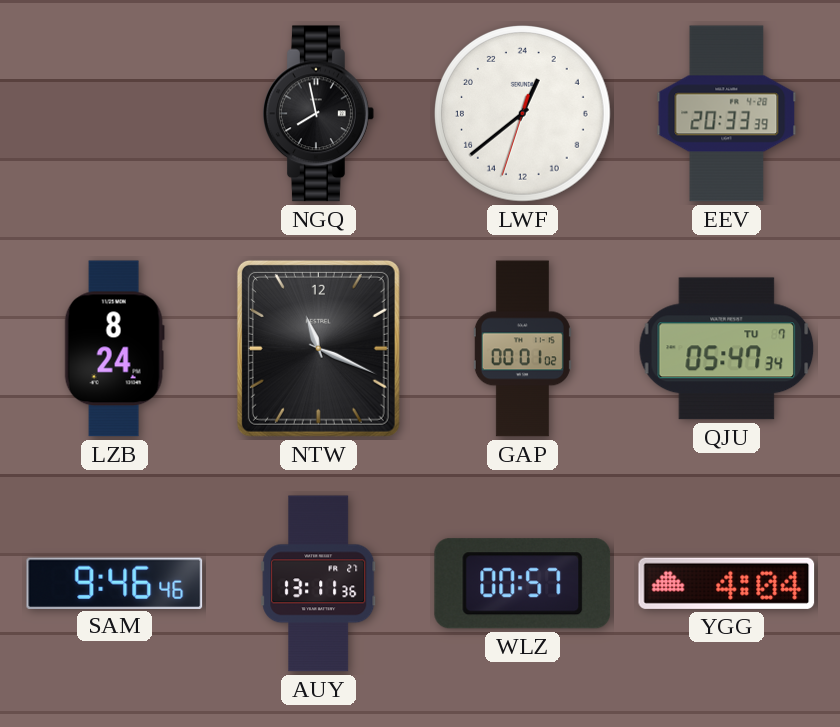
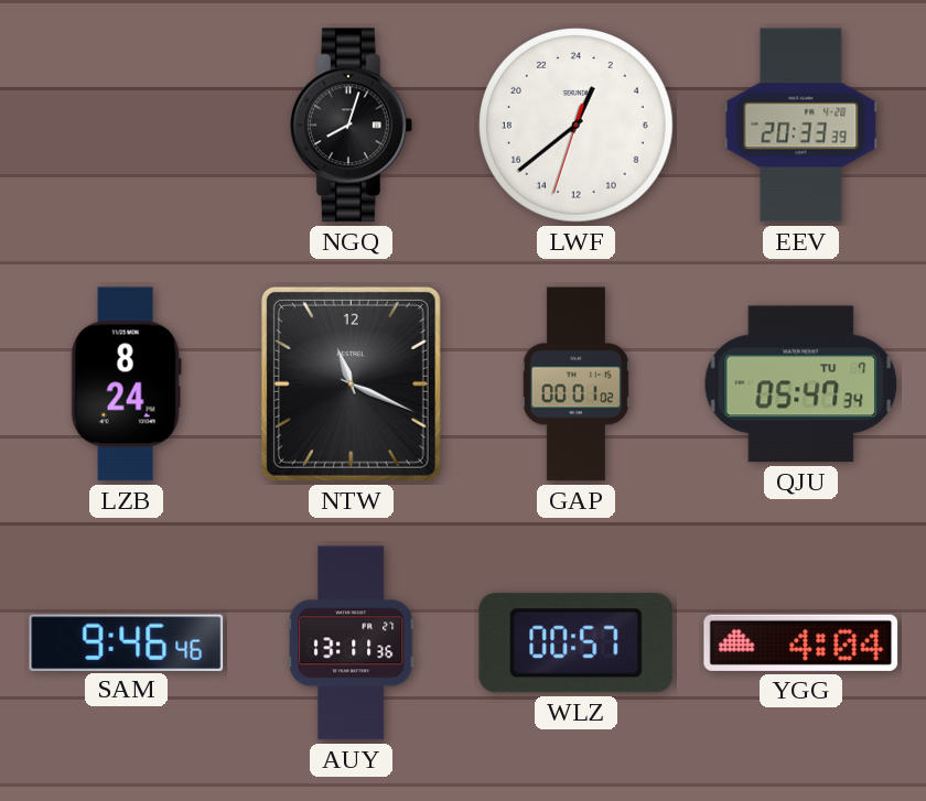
NGQ: 7:58 -> 8:03
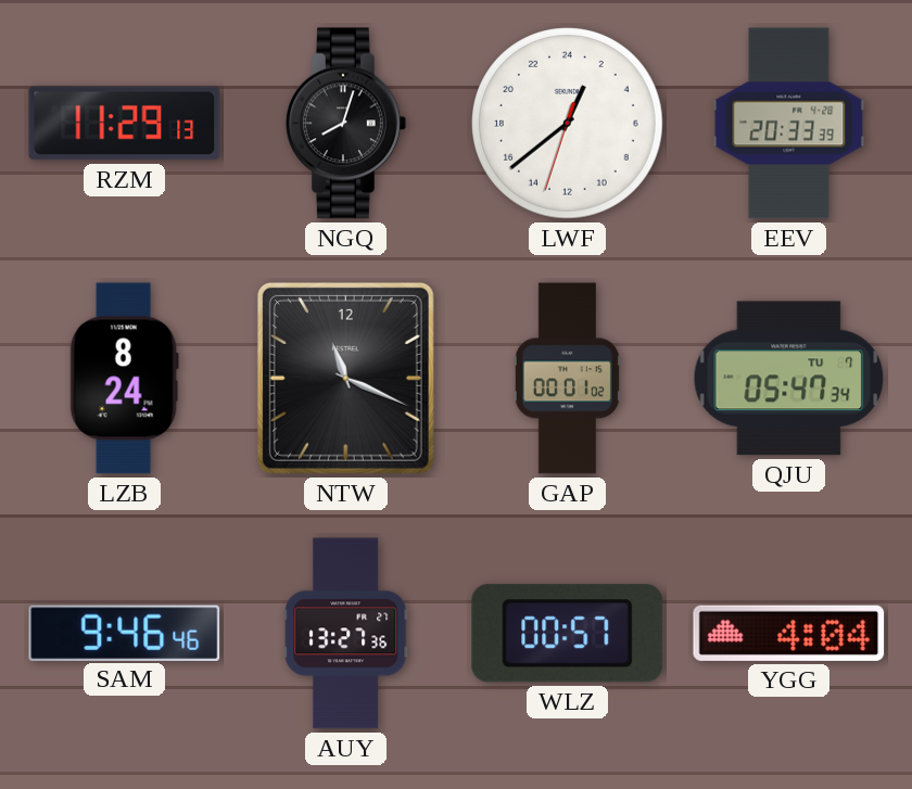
RZM: none -> 11:29
AUY: 13:11 -> 13:27
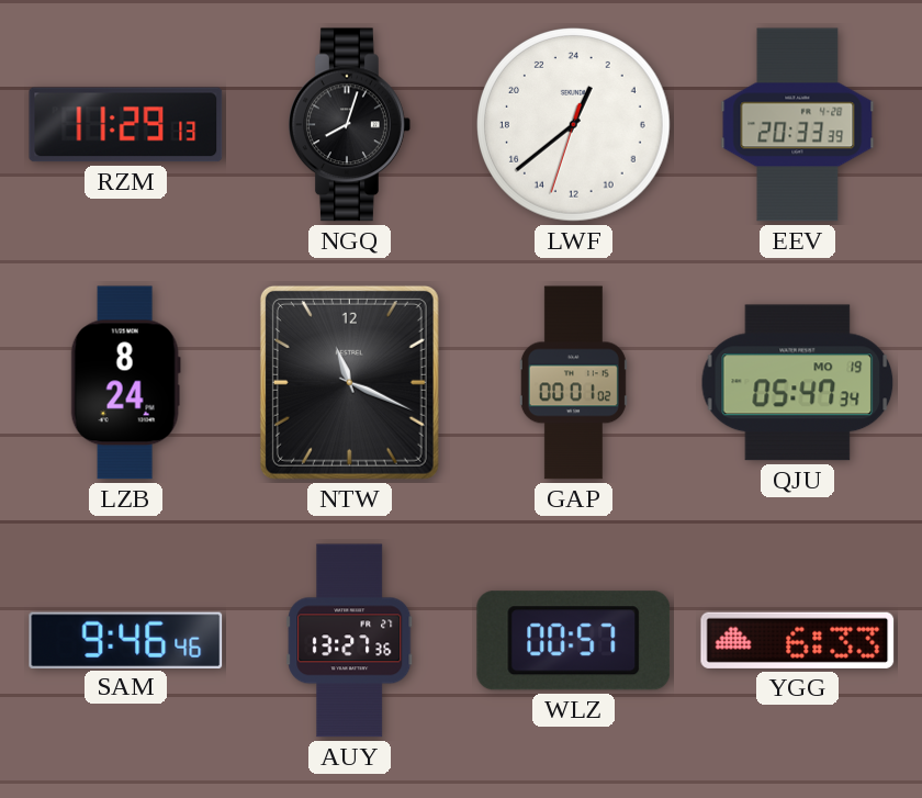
QJU date: TU 7 -> MO 19
YGG: 4:04 -> 6:33
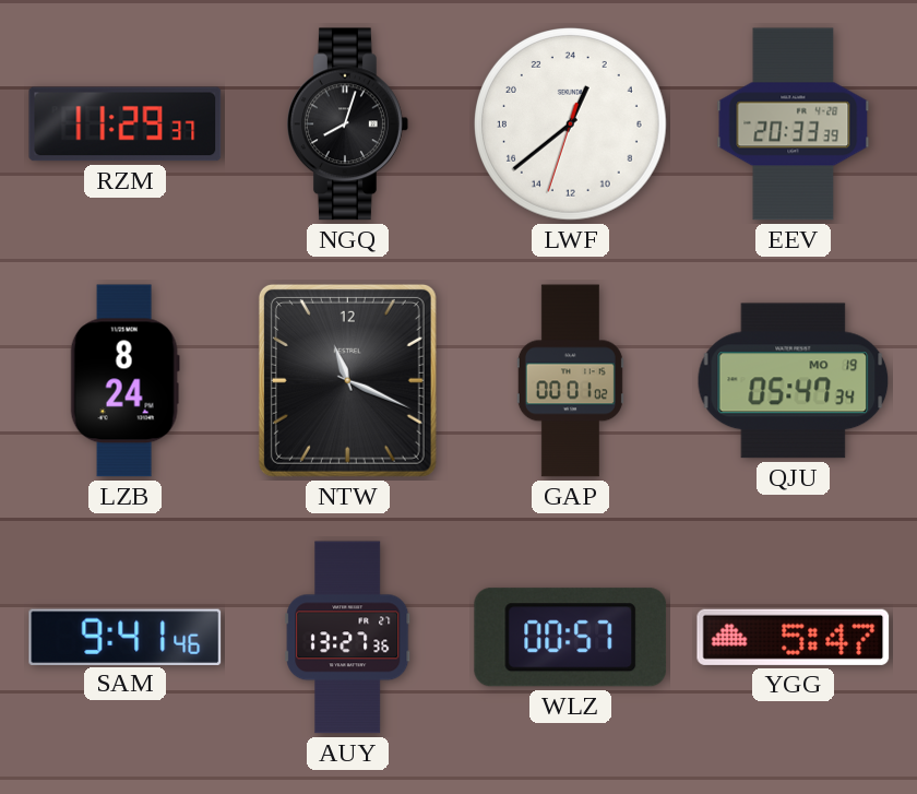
RZM: 11:29:13 -> 11:29:37
SAM: 9:46 -> 9:41
YGG: 6:33 -> 5:47
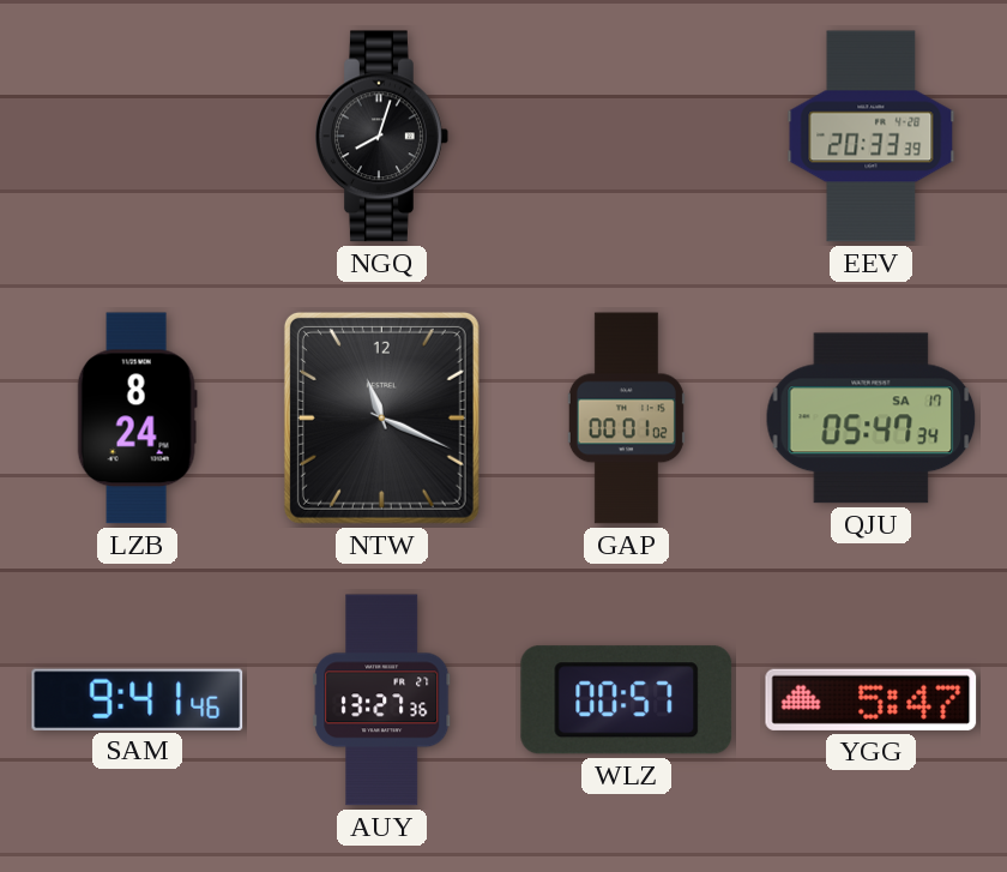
RZM: 11:29 -> none
LWF: 1:38 -> none
QJU date: MO 19 -> SA 17
